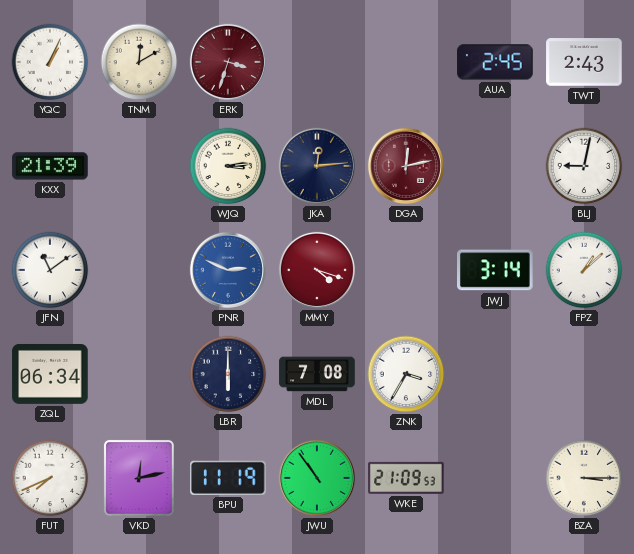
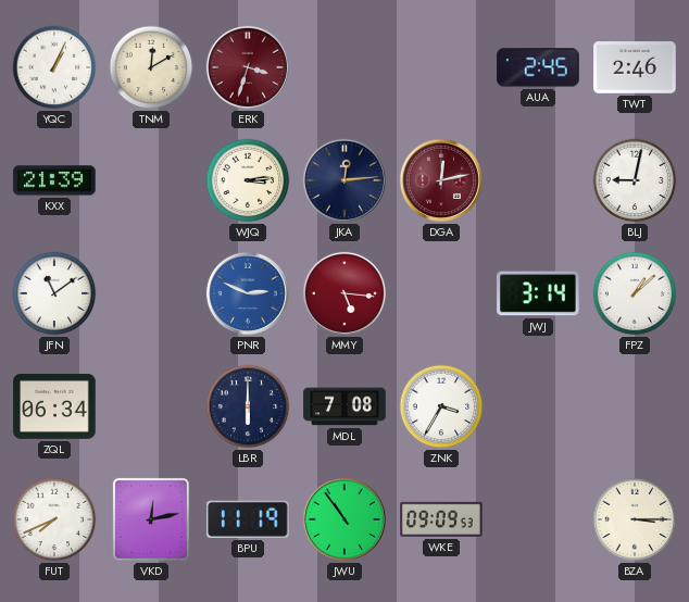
TWT: 2:43 -> 2:46
MMY: 4:18 -> 5:16
WKE: 21:09 -> 09:09
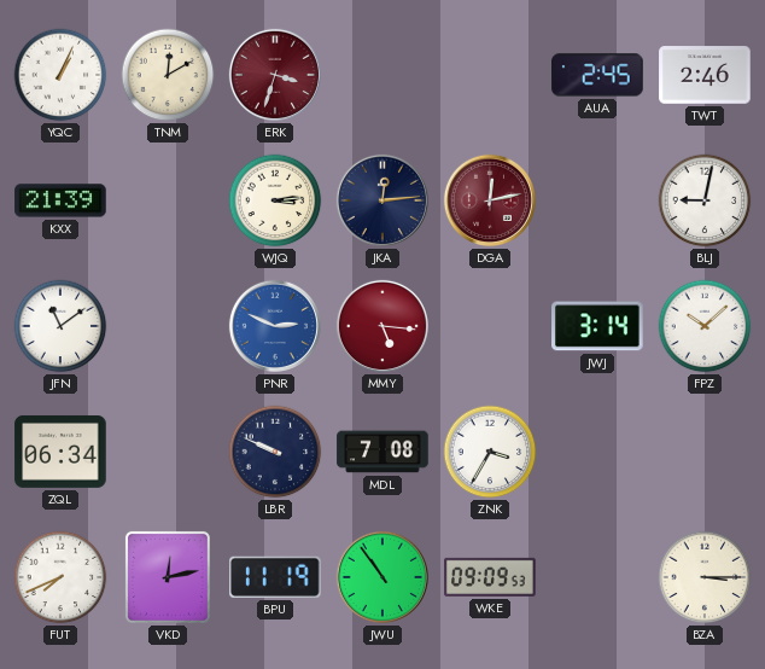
FPZ: 1:08 -> 10:08
LBR: 6:00 -> 9:49
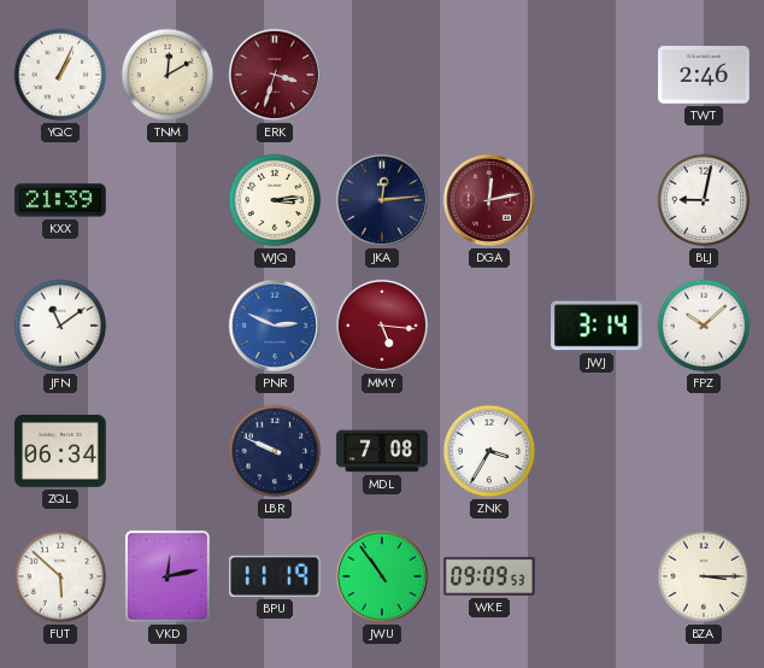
AUA: 2:45 -> none
FUT: 7:41 -> 5:52
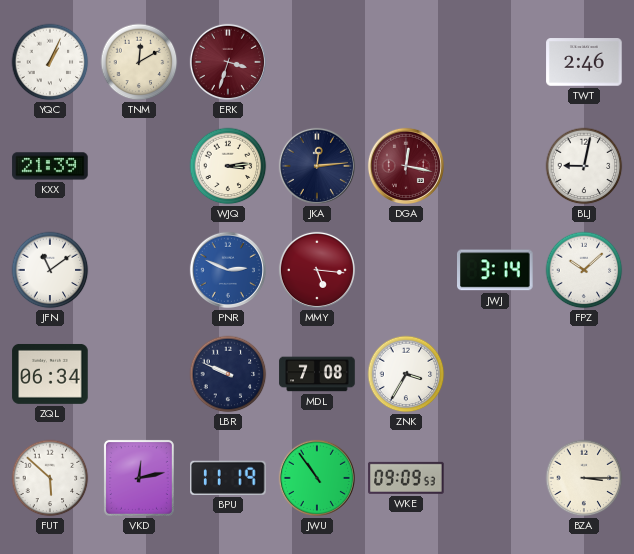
DGA: 12:13 -> 12:17
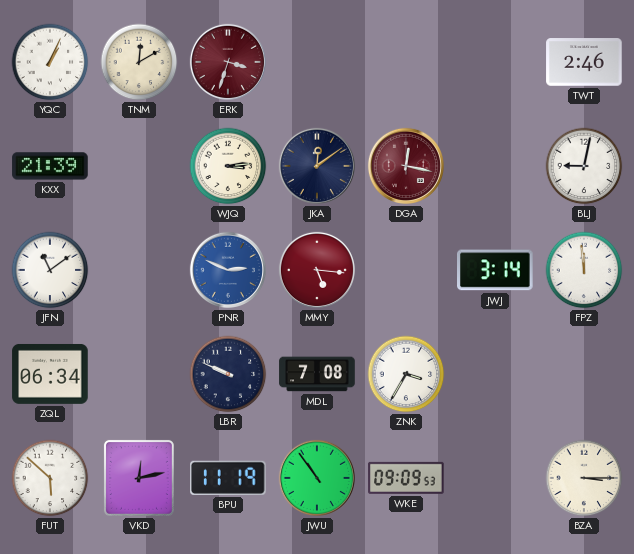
JKA: 12:14 -> 12:09
FPZ: 10:08 -> 11:59
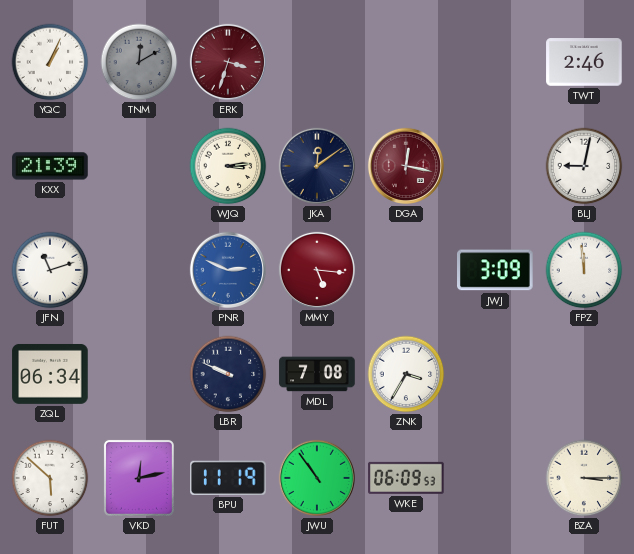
TNM dial: cream -> grey
JFN: 11:09 -> 11:12
JWJ: 3:14 -> 3:09
WKE: 09:09 -> 06:09
